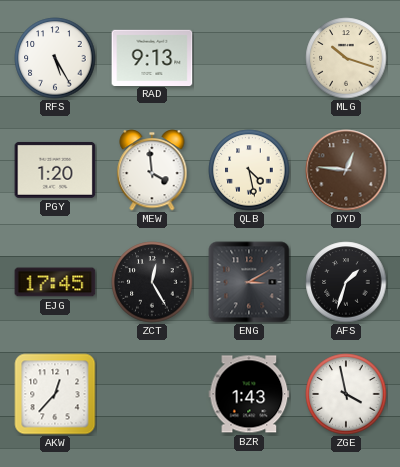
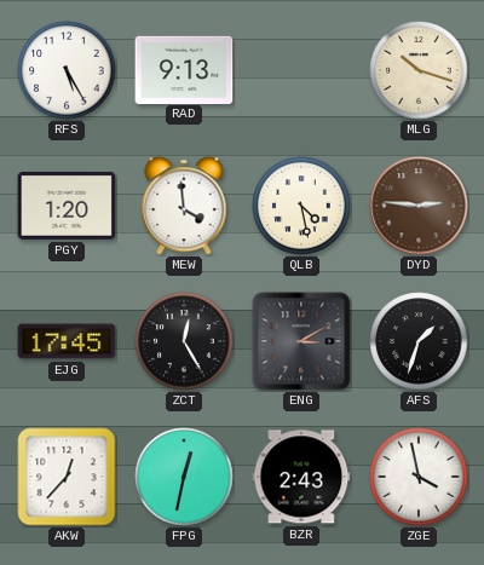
DYD: 12:46 -> 2:46
FPG: none -> 12:32
BZR: 1:43 -> 2:43
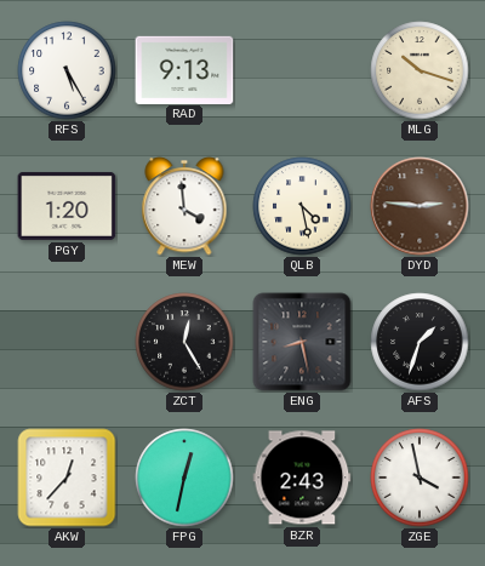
EJG: 17:45 -> none
ENG: 3:10 -> 8:28
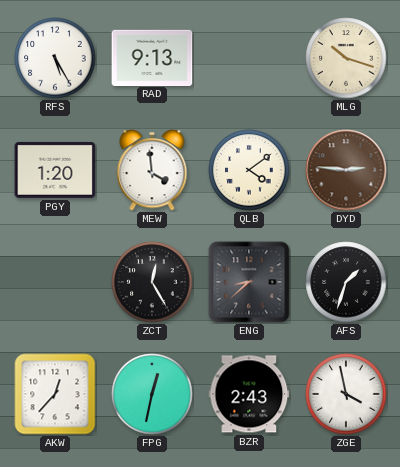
QLB: 4:28 -> 4:09
ENG: 8:28 -> 8:38
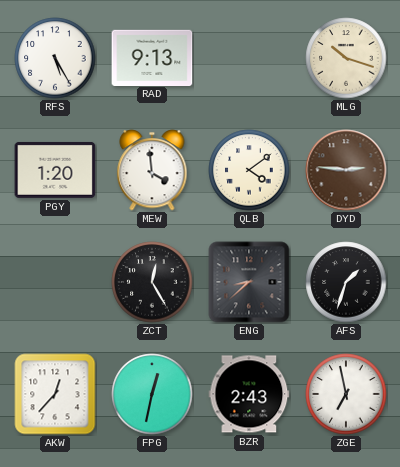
ZGE: 3:58 -> 6:58
